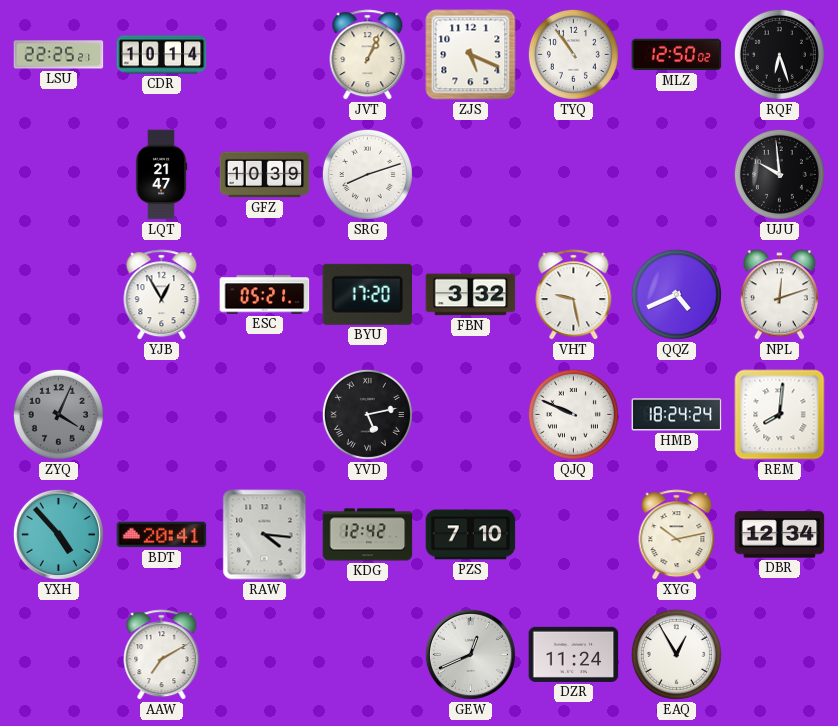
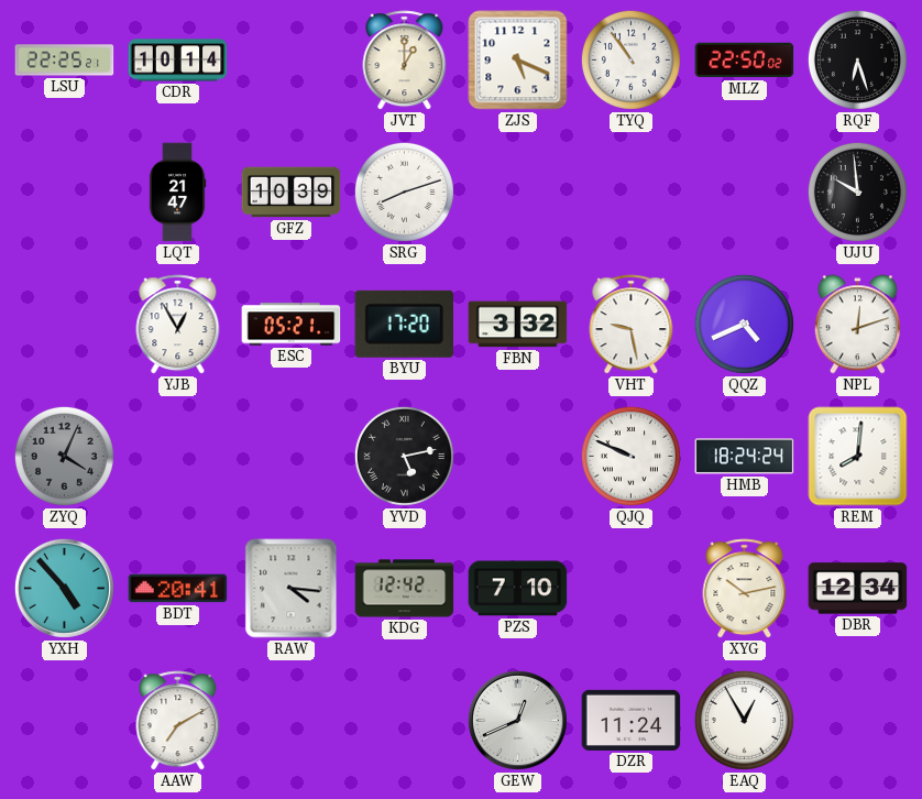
JVT: 1:04 -> 1:00
MLZ: 12:50 -> 22:50
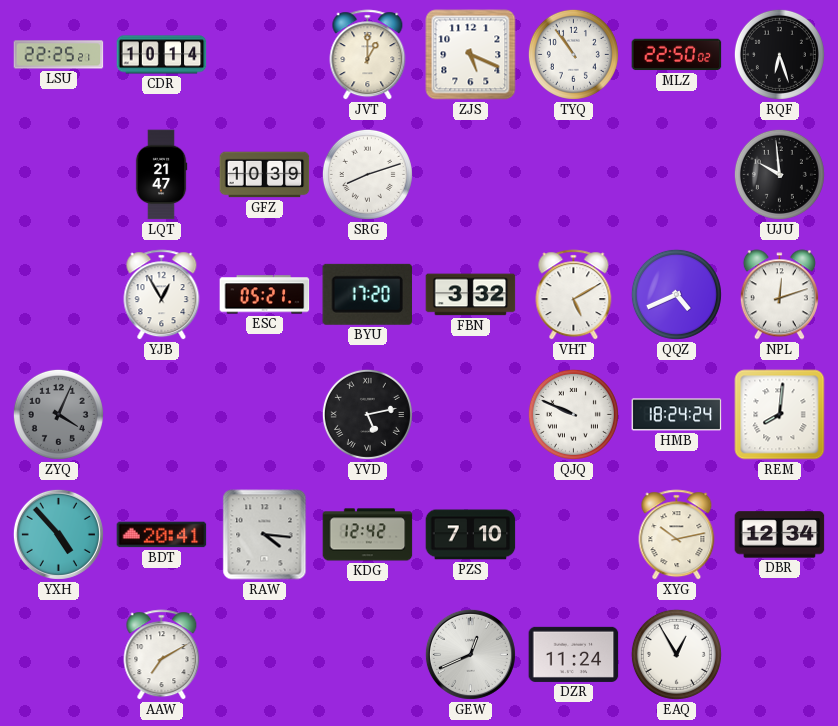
VHT: 9:28 -> 5:10
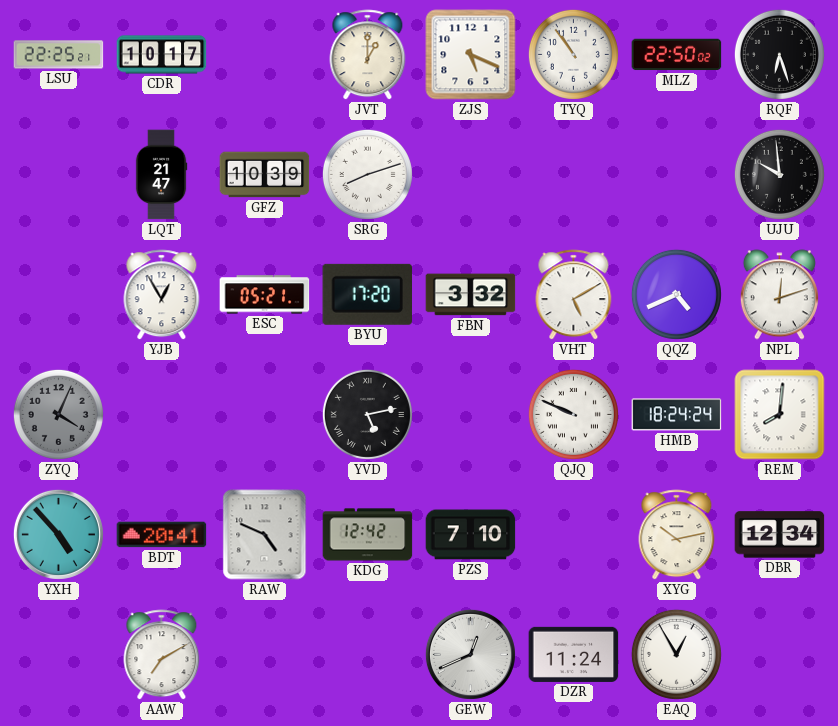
CDR: 10:14 -> 10:17
RAW: 4:16 -> 4:49
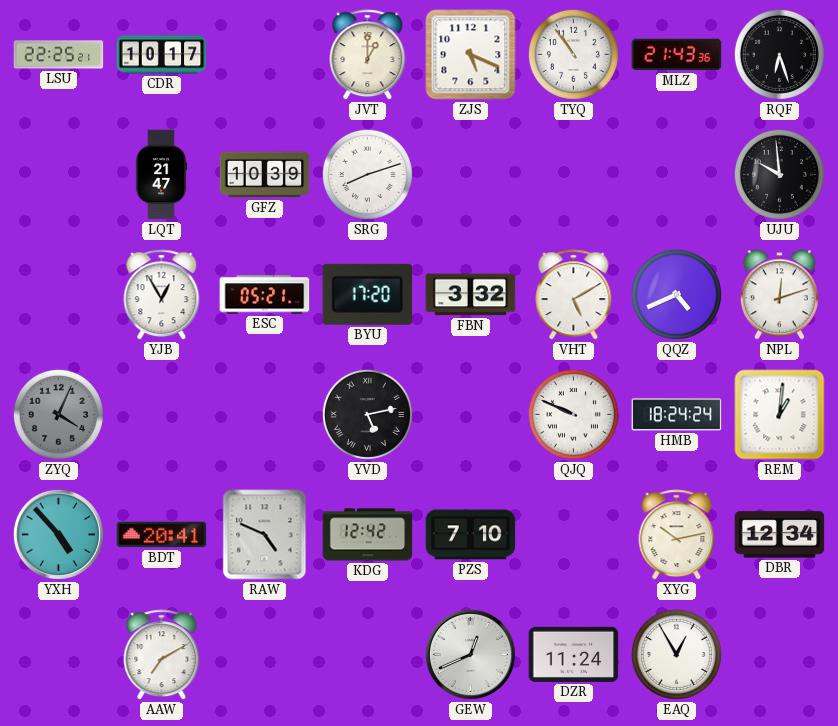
MLZ: 22:50 -> 21:43
REM: 8:01 -> 1:01
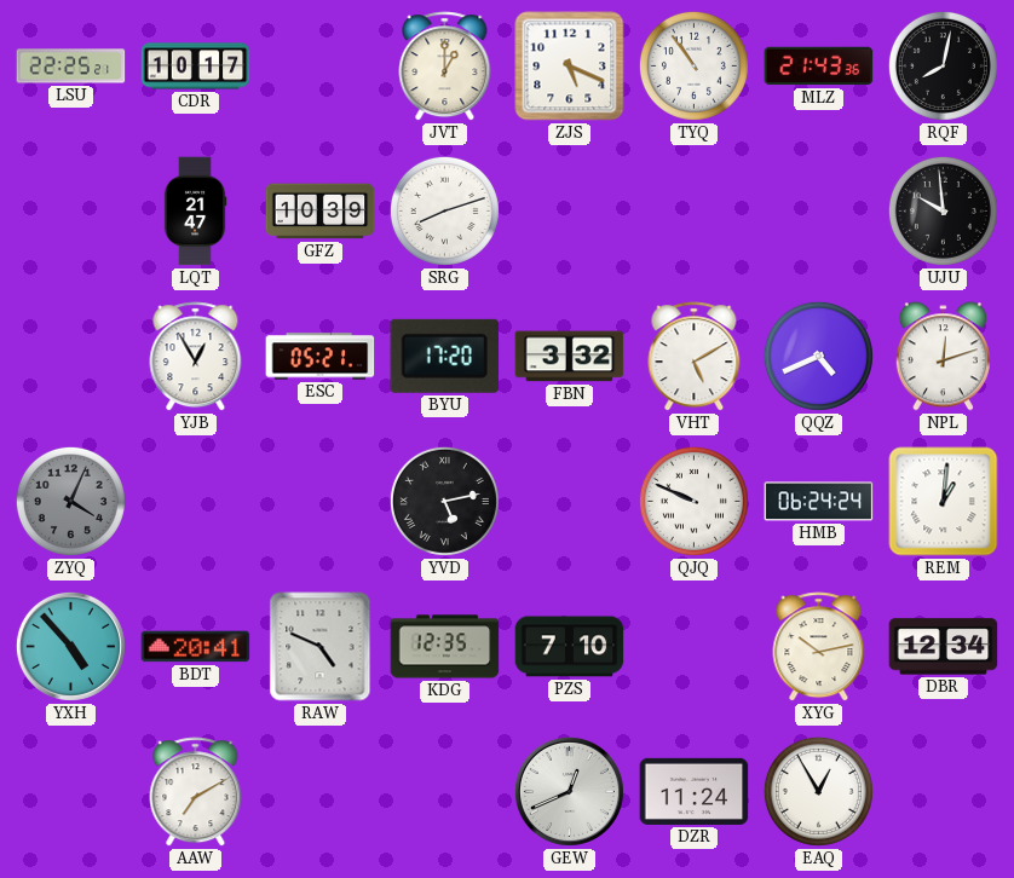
RQF: 6:27 -> 8:02
HMB: 18:24 -> 06:24
KDG: 12:42 -> 12:35
